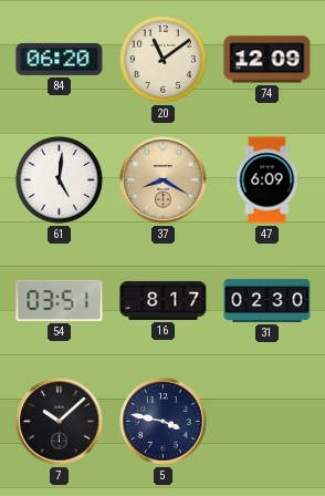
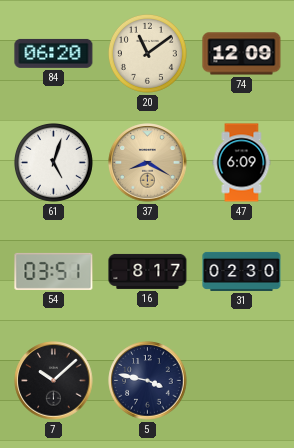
61: 5:01 -> 5:03
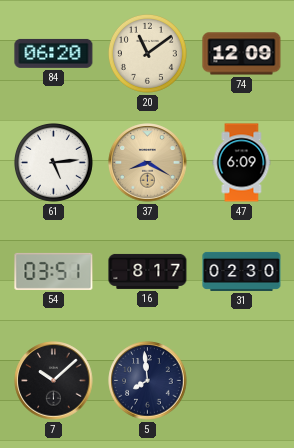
61: 5:03 -> 5:14
5: 3:47 -> 7:59
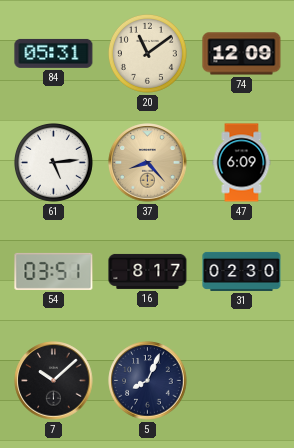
84: 06:20 -> 05:31
37: 8:20 -> 8:23
5: 7:59 -> 8:04
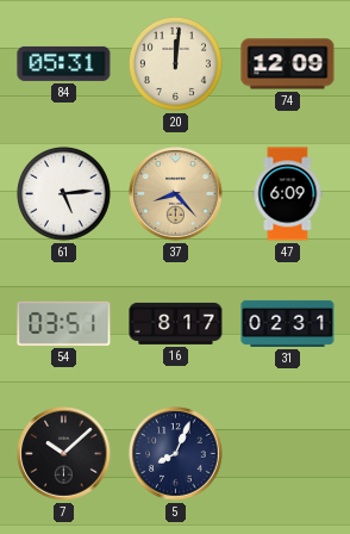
20: 11:09 -> 12:01
31: 02:30 -> 02:31
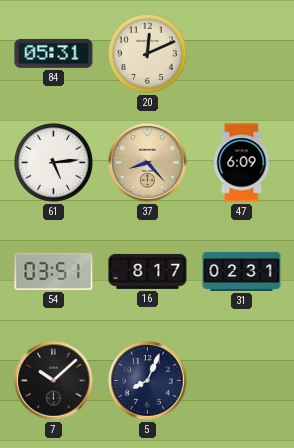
20: 12:01 -> 12:11
74: 12:09 -> none
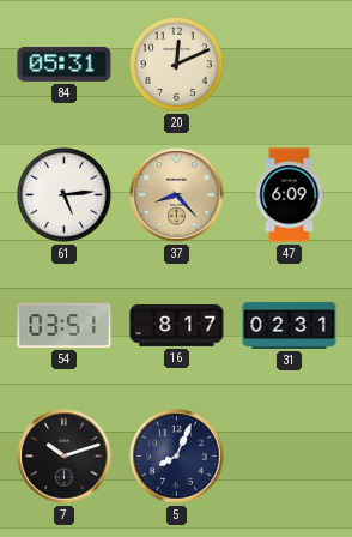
7: 10:08 -> 10:12
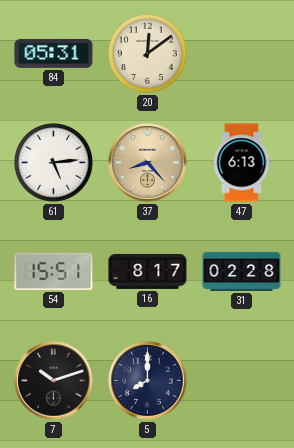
20: 12:11 -> 12:09
47: 6:09 -> 6:13
54: 03:51 -> 15:51
31: 02:31 -> 02:28
5: 8:04 -> 8:00
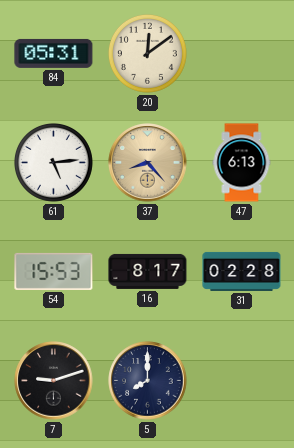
54: 15:51 -> 15:53
7: 10:12 -> 9:12
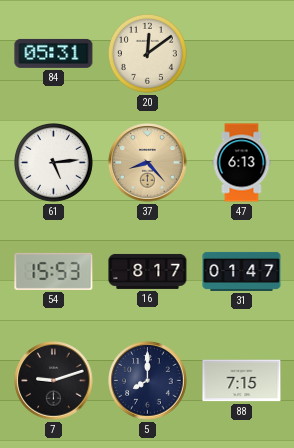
31: 02:28 -> 01:47
88: none -> 7:15
